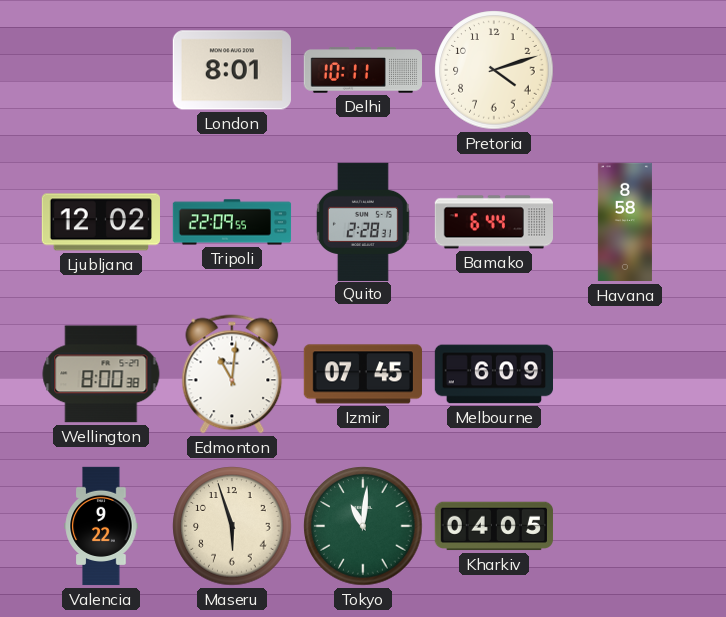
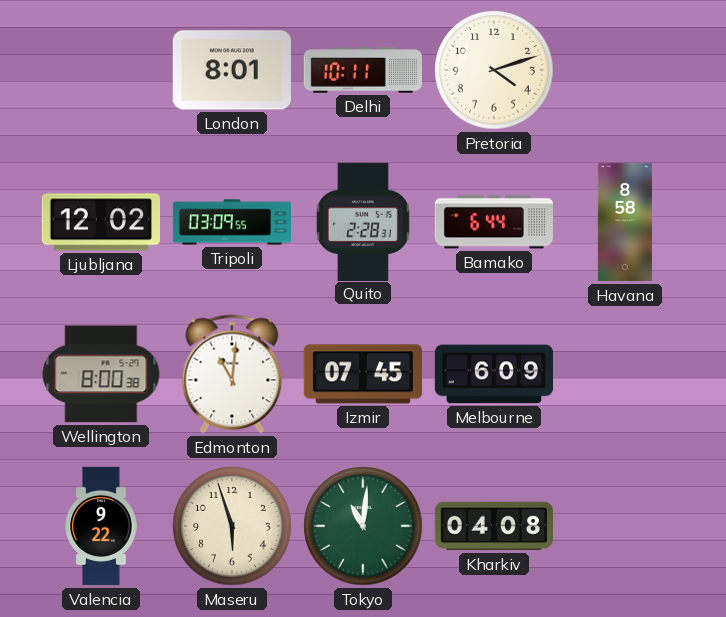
Tripoli: 22:09 -> 03:09
Kharkiv: 04:05 -> 04:08
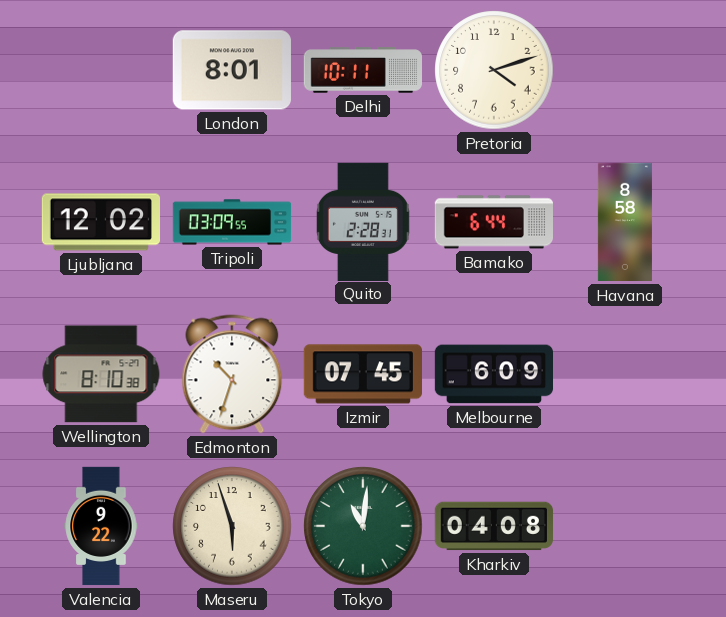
Wellington: 8:00 -> 8:10
Edmonton: 11:01 -> 10:33
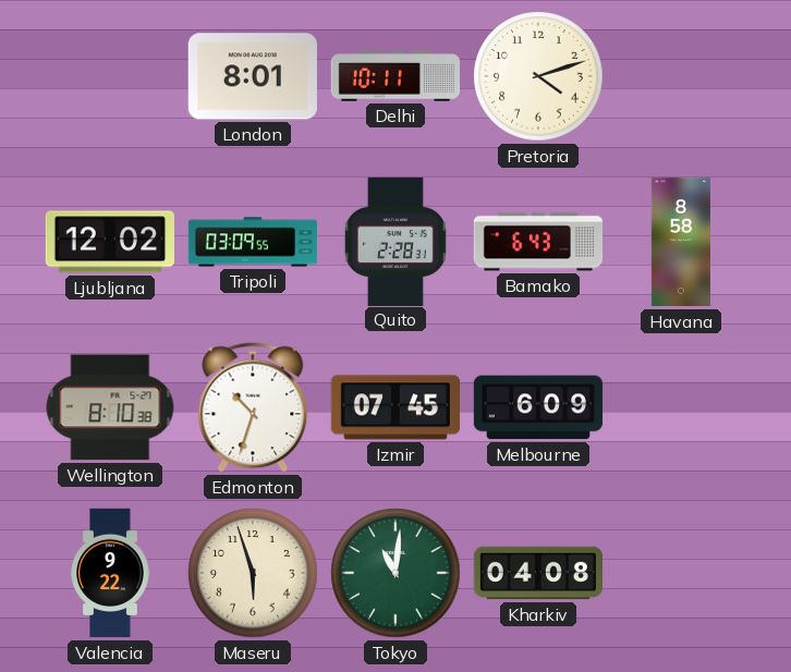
Bamako: 6:44 -> 6:43
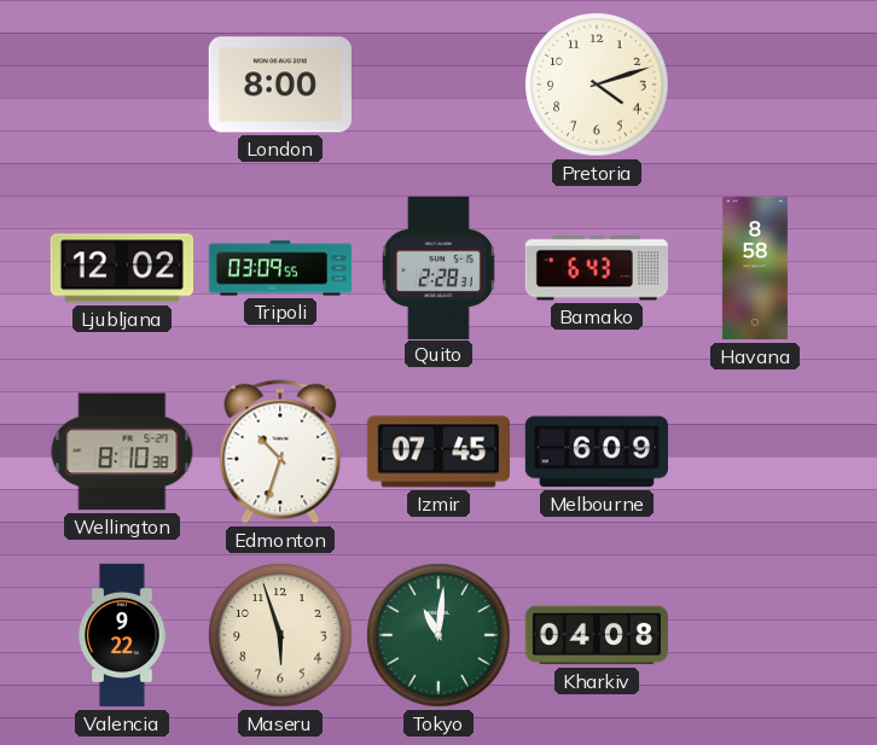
London: 8:01 -> 8:00
Delhi: 10:11 -> none
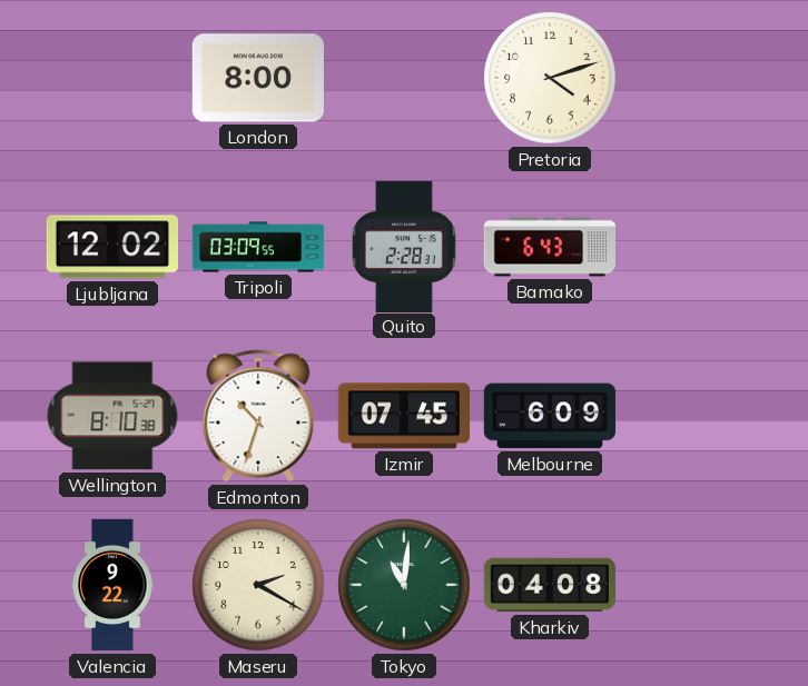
Havana: 8:58 -> none
Maseru: 5:57 -> 2:20
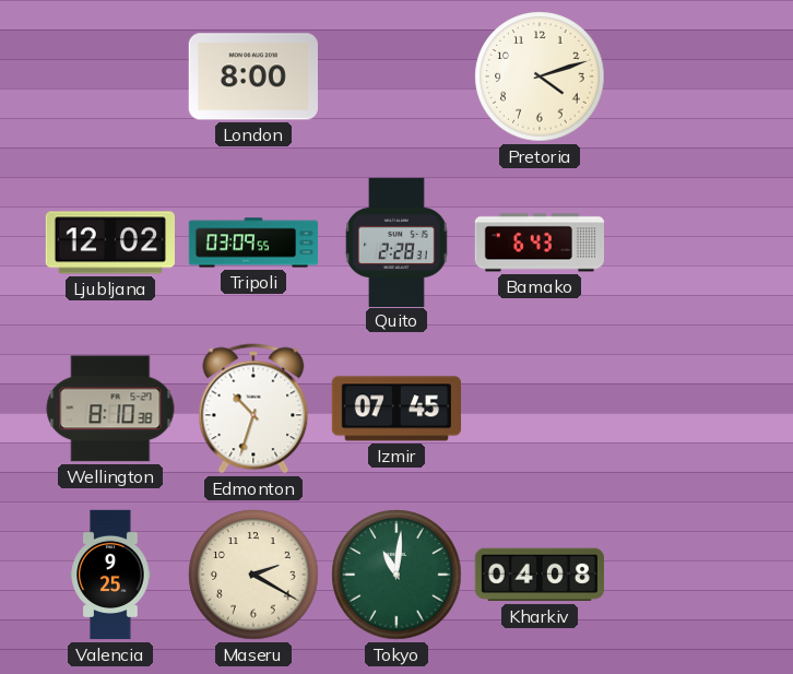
Melbourne: 6:09 -> none
Valencia: 9:22 -> 9:25
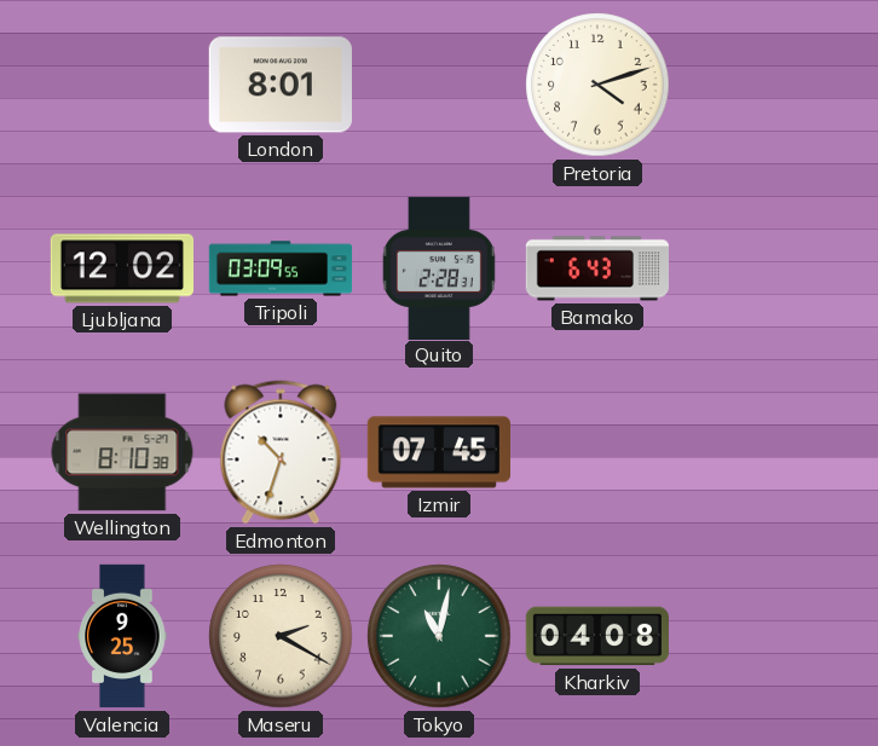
London: 8:00 -> 8:01
Tokyo: 11:01 -> 11:02
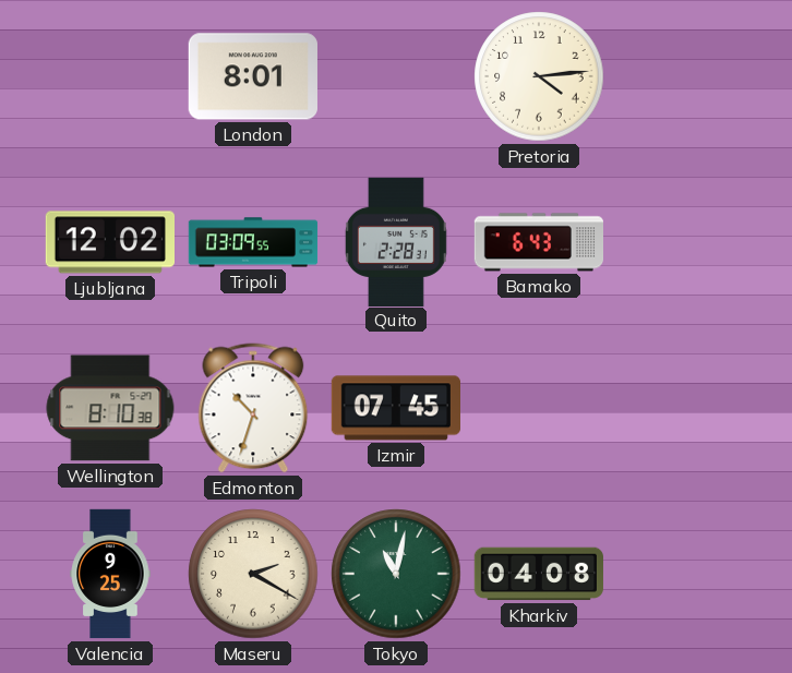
Pretoria: 4:12 -> 4:14
